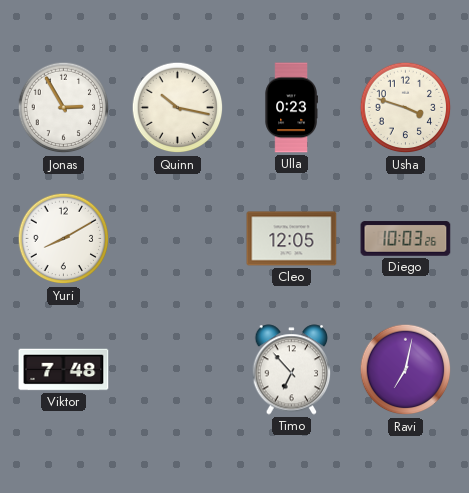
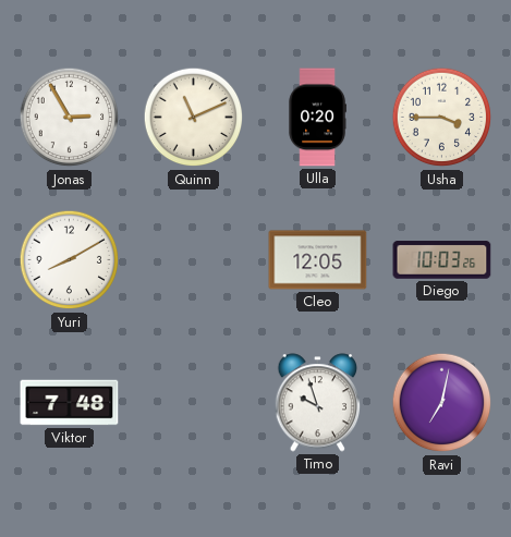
Quinn: 10:17 -> 11:11
Ulla: 0:23 -> 0:20
Usha: 3:48 -> 3:45
Timo: 6:53 -> 9:57
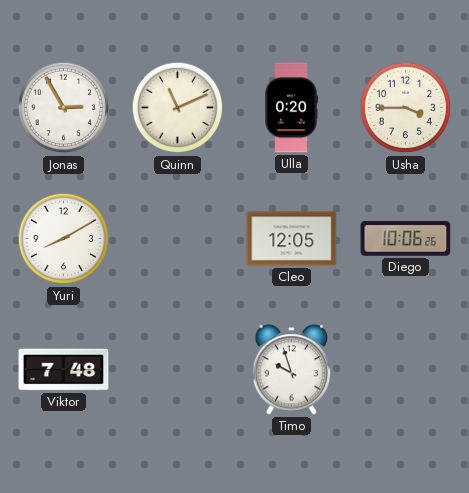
Diego: 10:03 -> 10:06
Ravi: 7:02 -> none
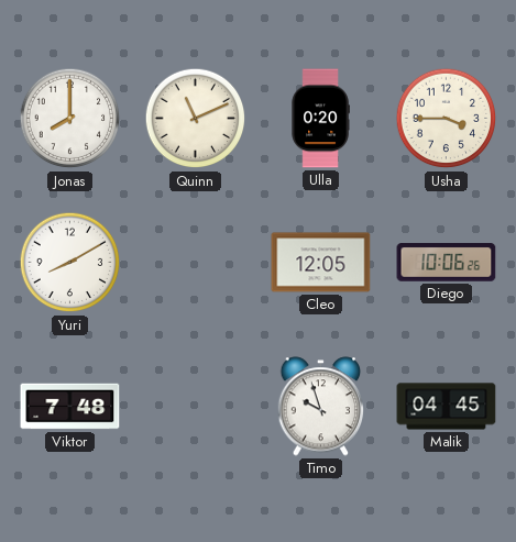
Jonas: 2:55 -> 8:00
Malik: none -> 04:45
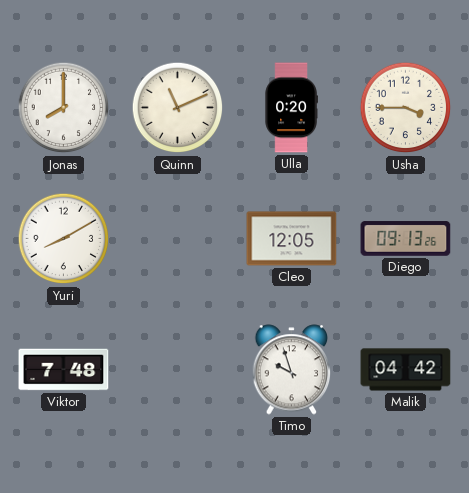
Diego: 10:06 -> 09:13
Malik: 04:45 -> 04:42
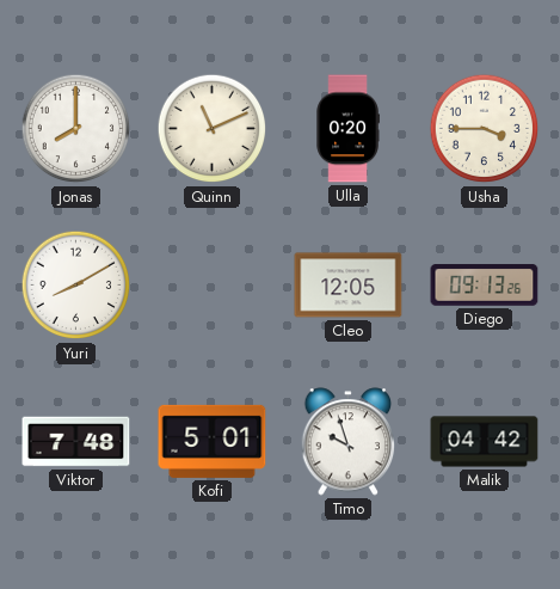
Kofi: none -> 5:01
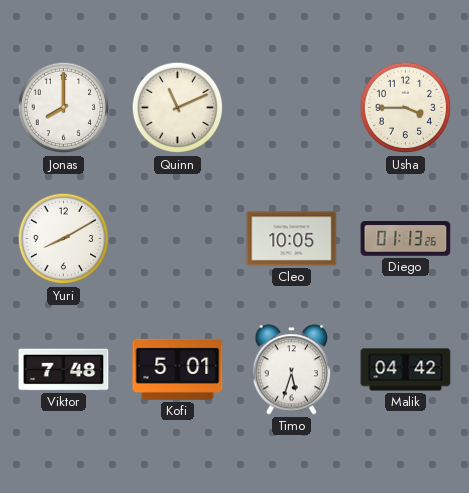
Ulla: 0:20 -> none
Cleo: 12:05 -> 10:05
Diego: 09:13 -> 01:13
Timo: 9:57 -> 5:33
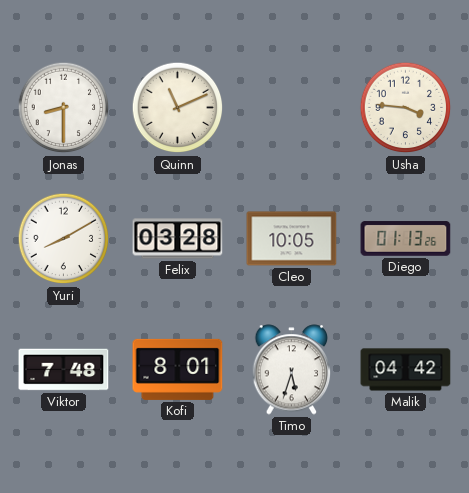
Jonas: 8:00 -> 8:30
Usha: 3:45 -> 3:46
Felix: none -> 03:28
Kofi: 5:01 -> 8:01
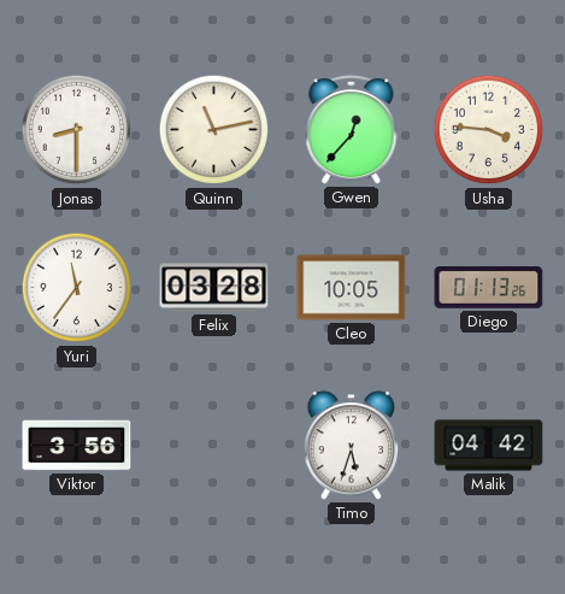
Quinn: 11:11 -> 11:13
Gwen: none -> 12:37
Yuri: 8:10 -> 11:36
Viktor: 7:48 -> 3:56
Kofi: 8:01 -> none
